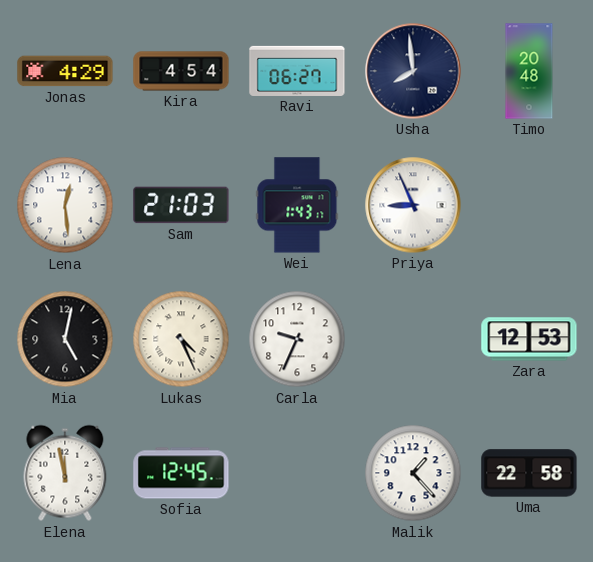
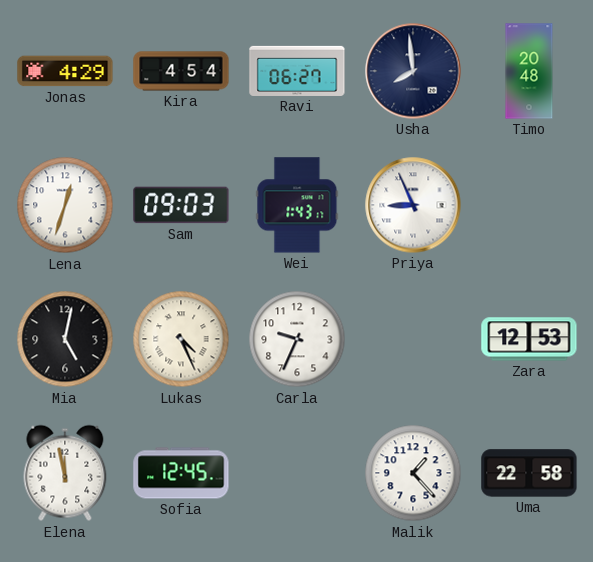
Lena: 12:29 -> 12:33
Sam: 21:03 -> 09:03
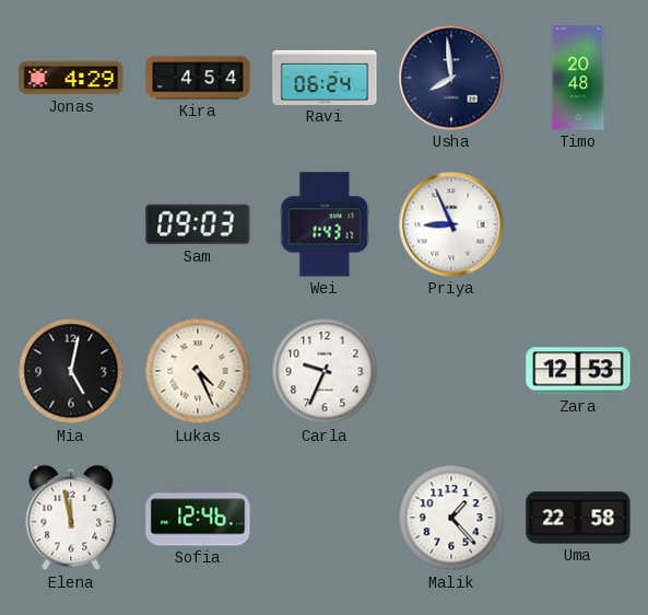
Ravi: 06:27 -> 06:24
Lena: 12:33 -> none
Sofia: 12:45 -> 12:46
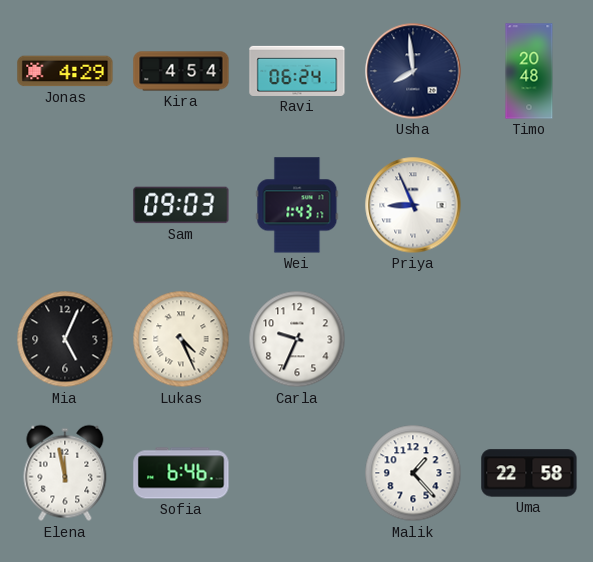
Mia: 5:02 -> 5:04
Zara: 12:53 -> none
Sofia: 12:46 -> 6:46
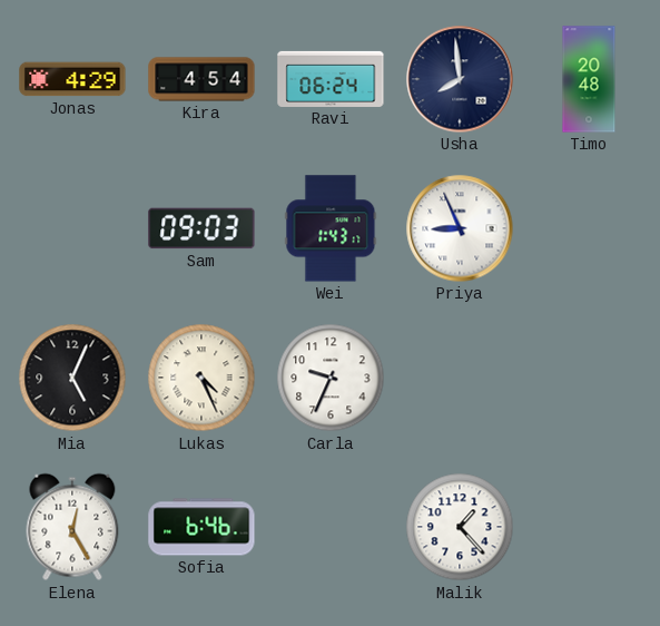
Elena: 11:58 -> 12:25
Uma: 22:58 -> none
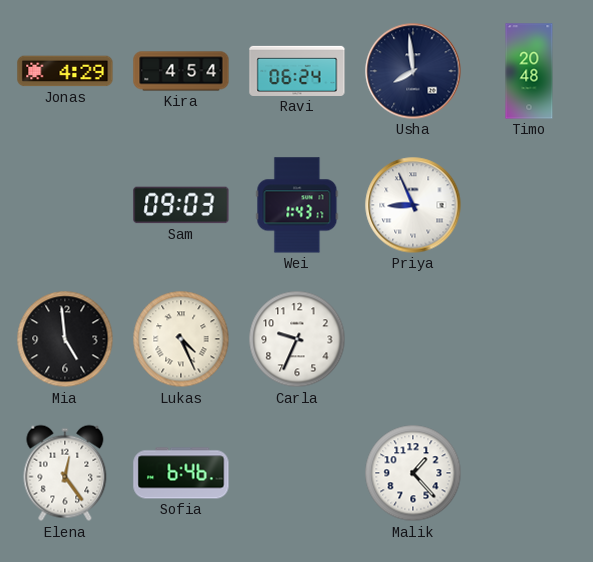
Mia: 5:04 -> 4:59
Elena: 12:25 -> 12:24
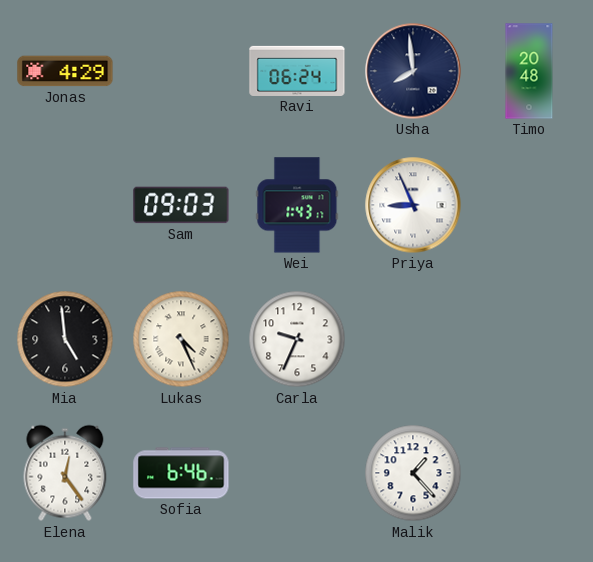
Kira: 4:54 -> none
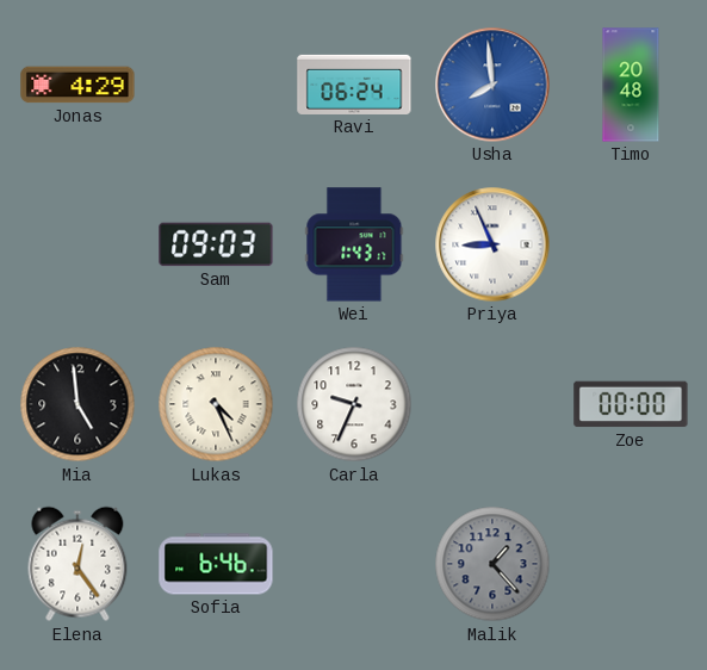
Usha dial: navy -> blue
Zoe: none -> 00:00
Malik dial: white -> grey
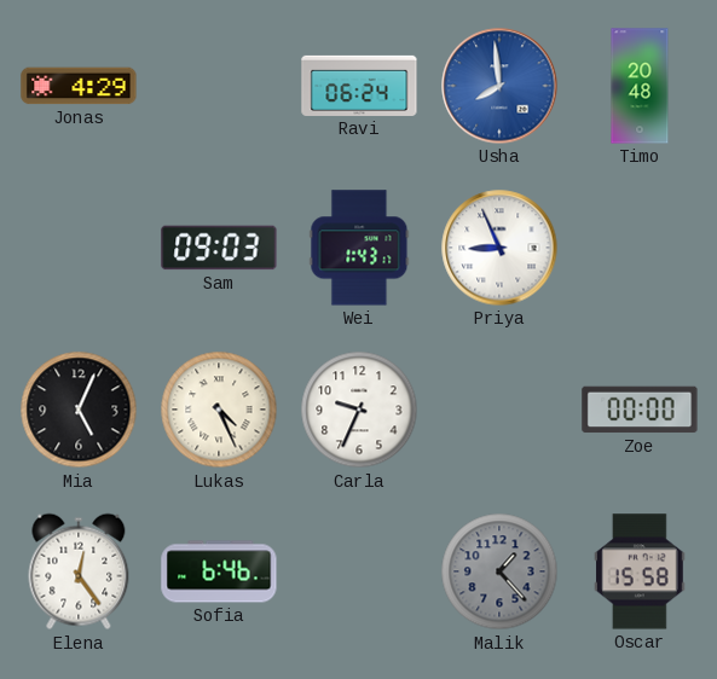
Mia: 4:59 -> 5:04
Oscar: none -> 15:58
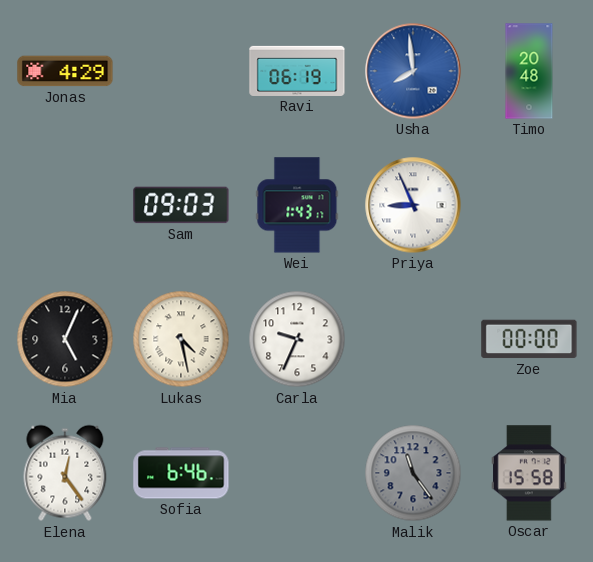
Ravi: 06:24 -> 06:19
Lukas: 4:26 -> 4:28
Malik: 1:23 -> 11:24
